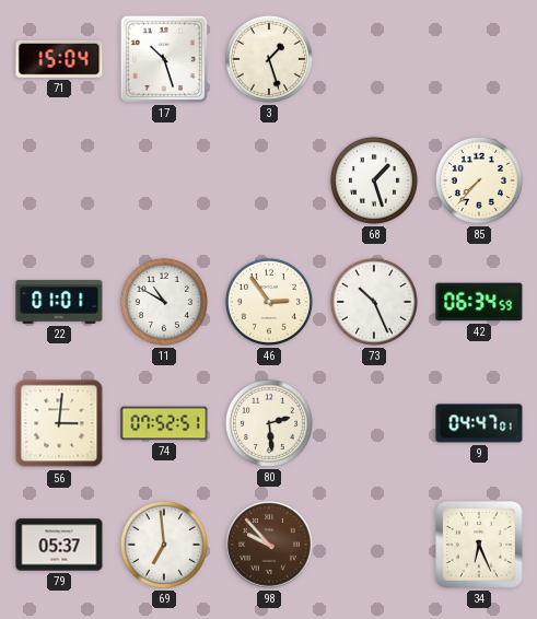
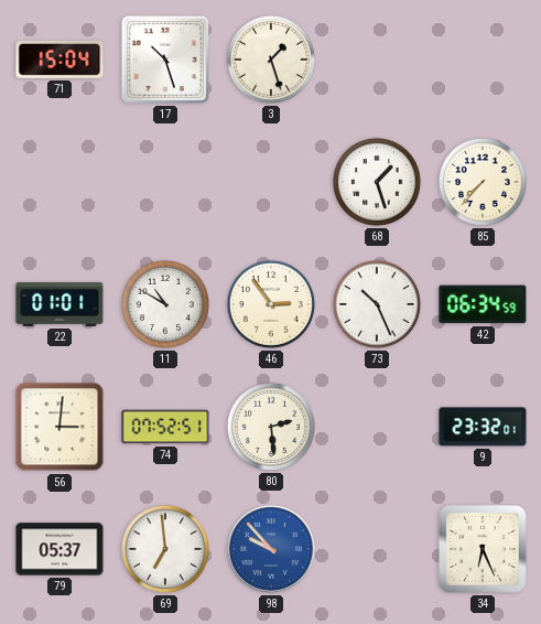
9: 04:47 -> 23:32
98 dial: brown -> blue
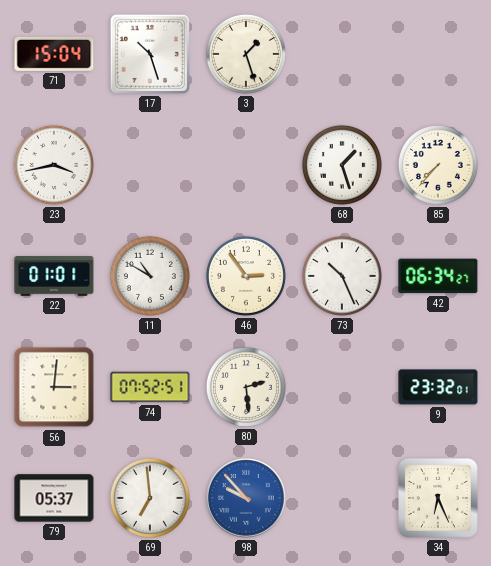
23: none -> 3:43
42: 06:34:59 -> 06:34:27
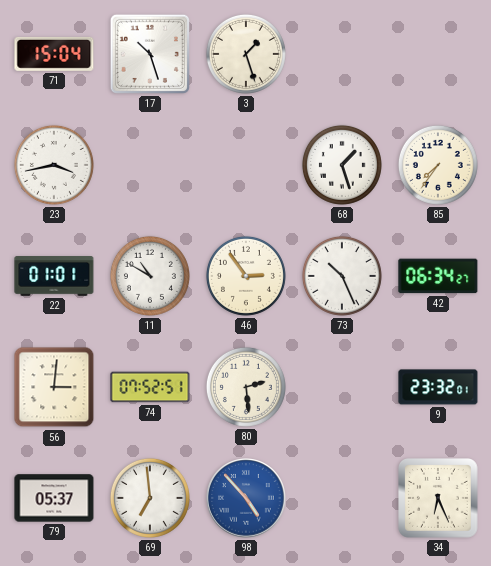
85: 7:37 -> 7:36
98: 9:53 -> 4:53
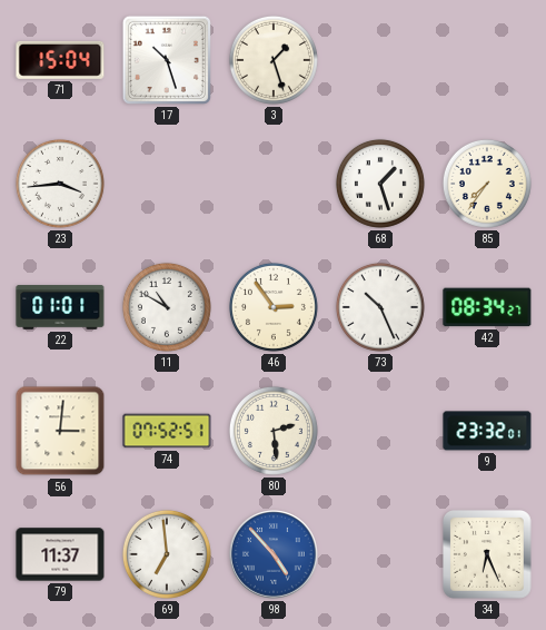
23: 3:43 -> 3:44
42: 06:34 -> 08:34
79: 05:37 -> 11:37
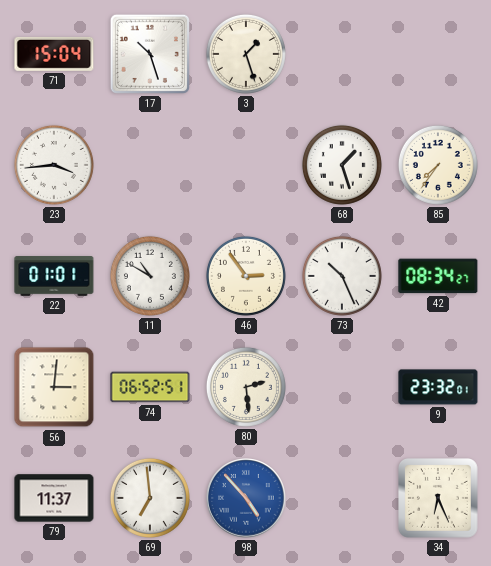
74: 07:52 -> 06:52
